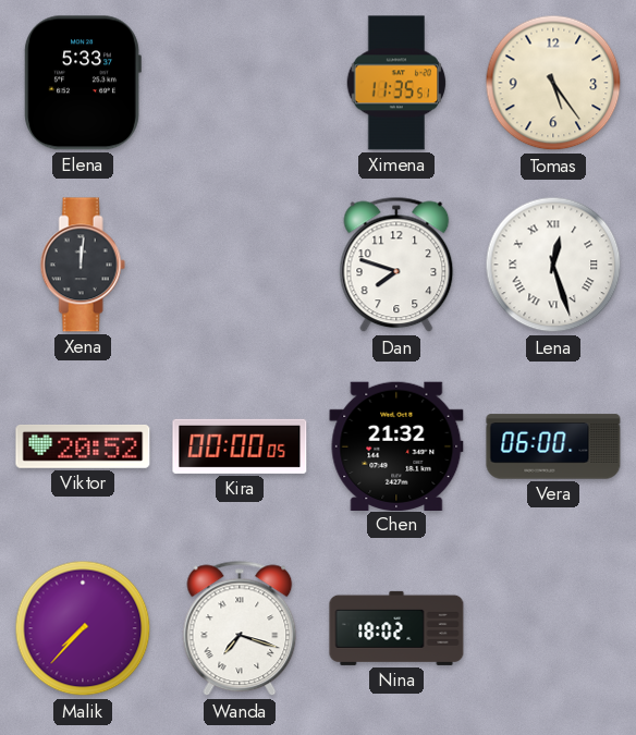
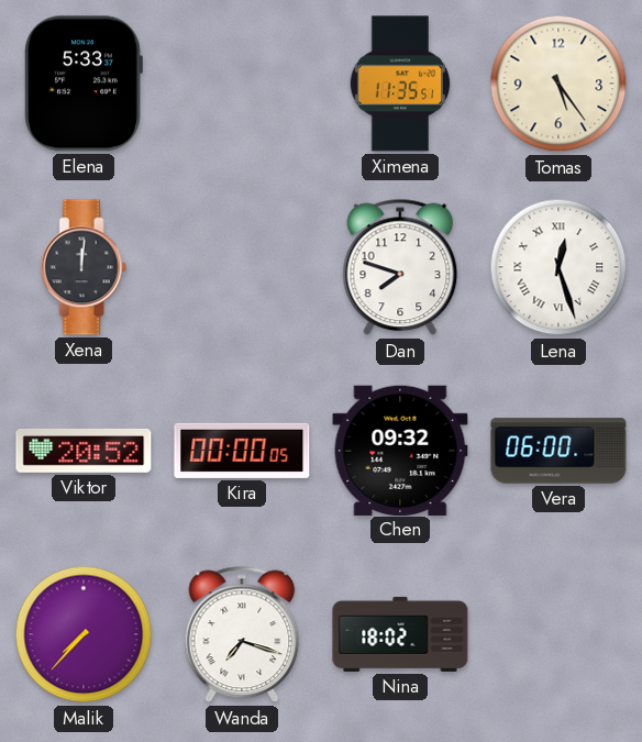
Chen: 21:32 -> 09:32
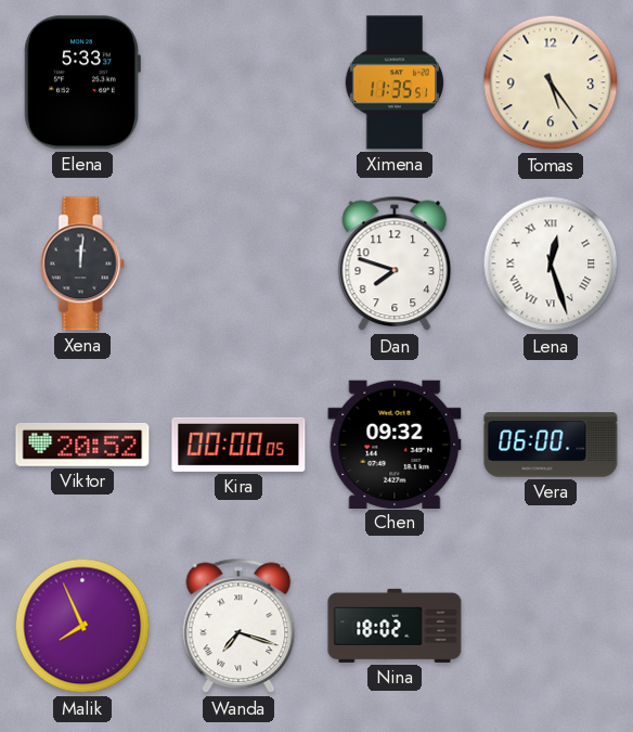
Malik: 7:37 -> 7:56
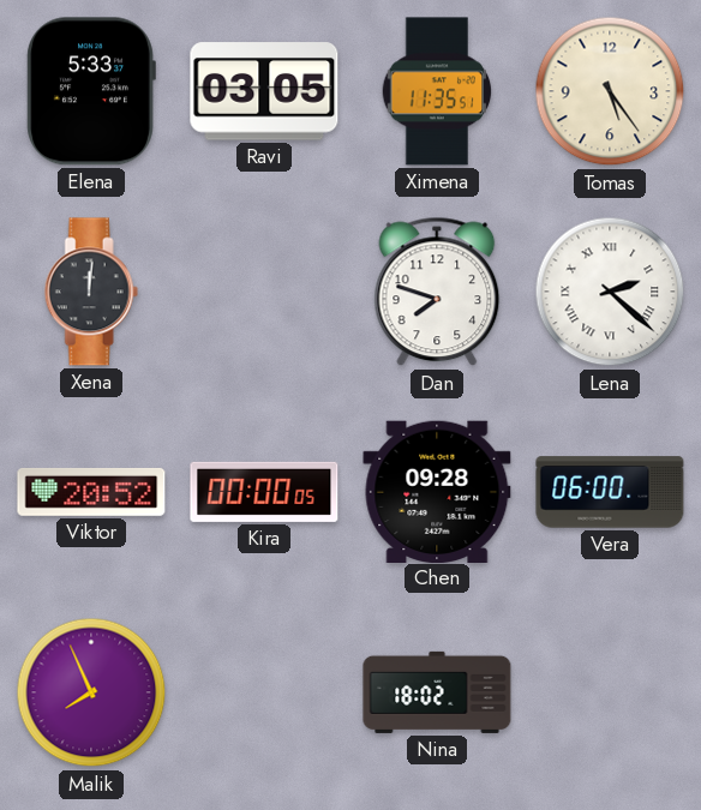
Ravi: none -> 03:05
Lena: 12:27 -> 2:22
Chen: 09:32 -> 09:28
Wanda: 7:18 -> none
